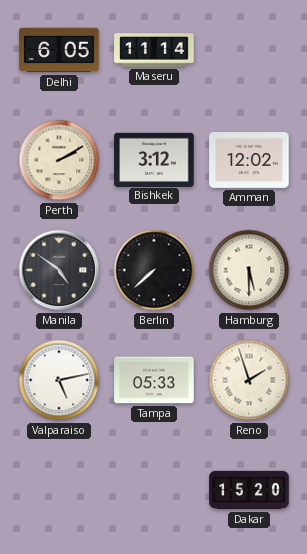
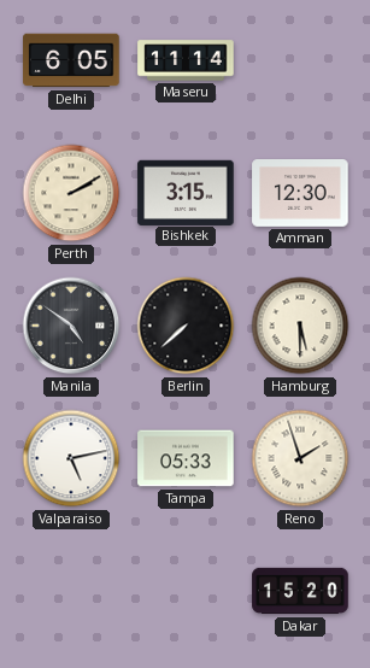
Bishkek: 3:12 -> 3:15
Amman: 12:02 -> 12:30
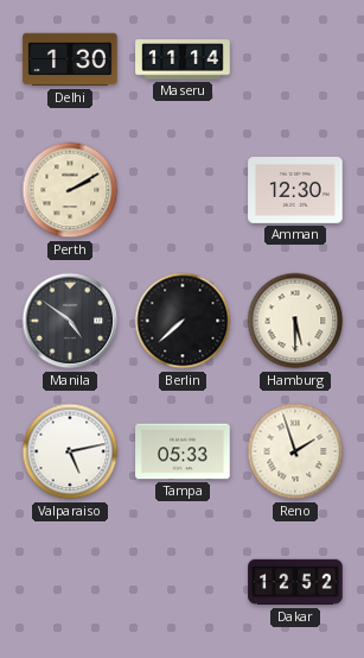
Delhi: 6:05 -> 1:30
Bishkek: 3:15 -> none
Dakar: 15:20 -> 12:52
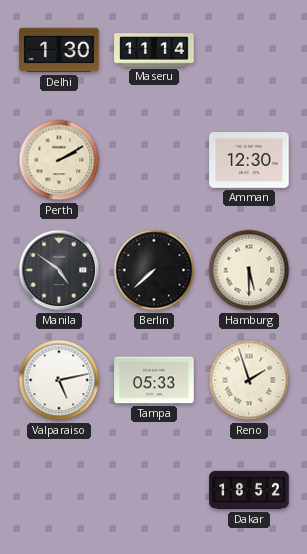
Dakar: 12:52 -> 18:52
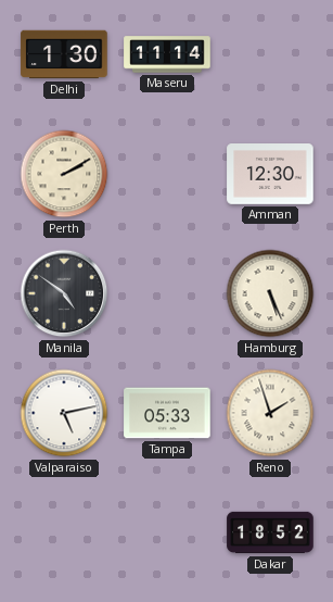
Berlin: 7:38 -> none
Hamburg: 5:30 -> 5:26
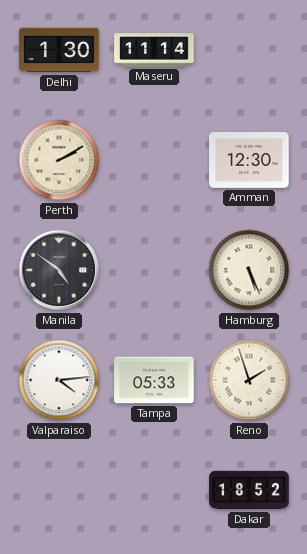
Valparaiso: 5:13 -> 4:14
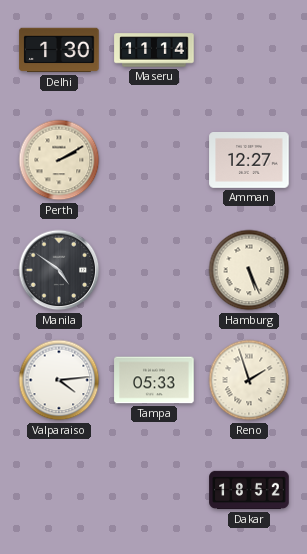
Amman: 12:30 -> 12:27
